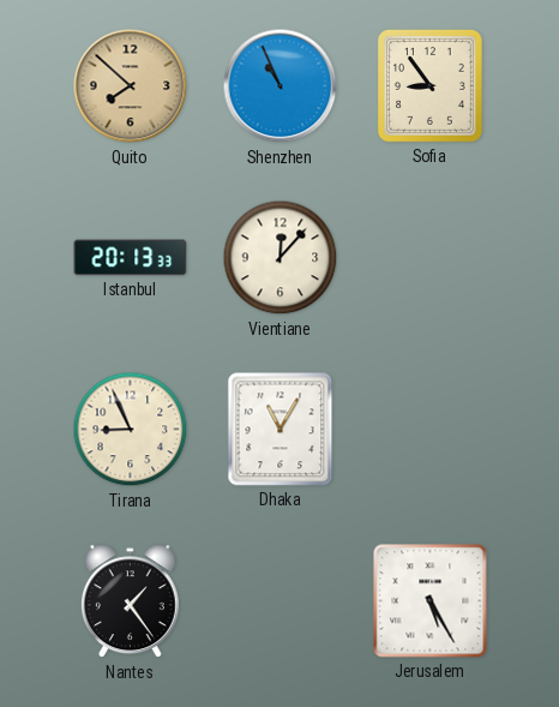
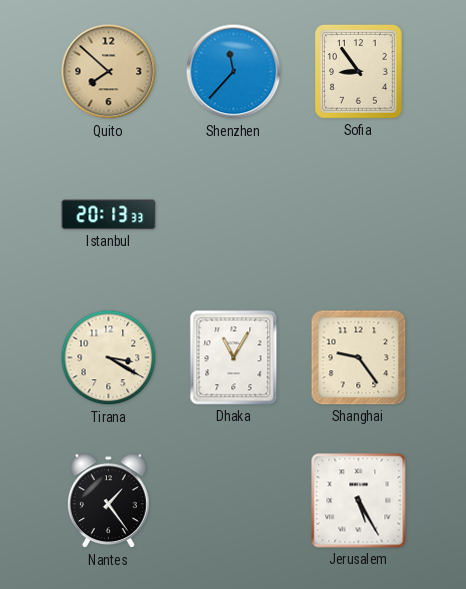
Shenzhen: 10:56 -> 11:37
Vientiane: 12:07 -> none
Tirana: 8:56 -> 3:20
Shanghai: none -> 9:24
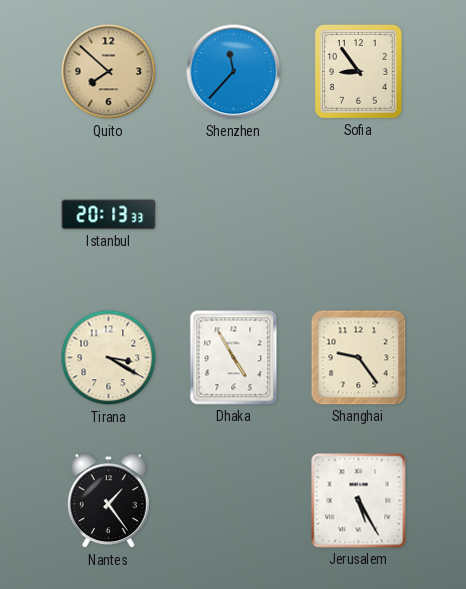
Dhaka: 11:05 -> 4:55
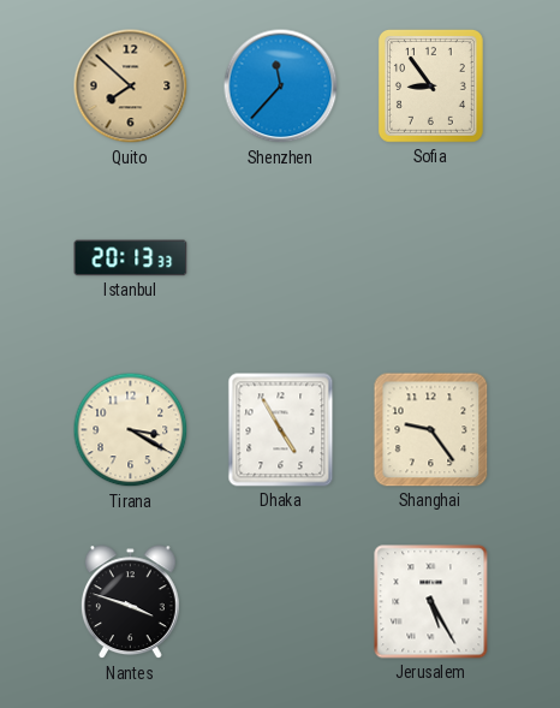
Nantes: 1:24 -> 3:48
